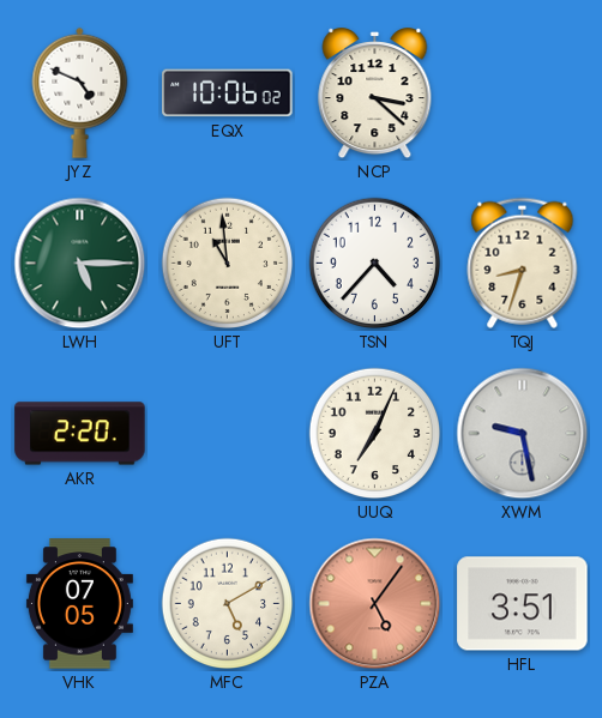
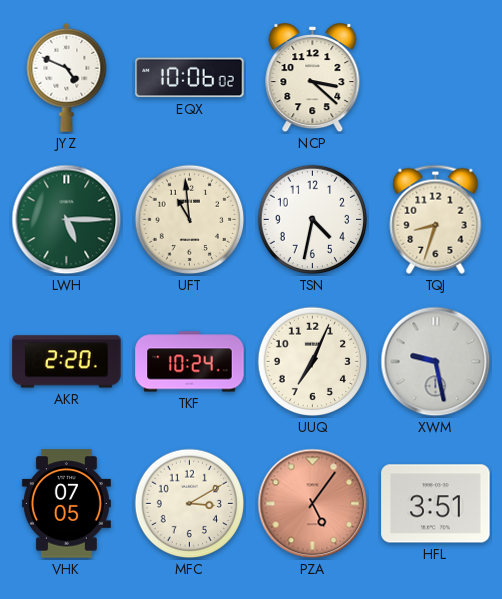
TSN: 4:37 -> 4:32
TKF: none -> 10:24
MFC: 5:10 -> 3:10
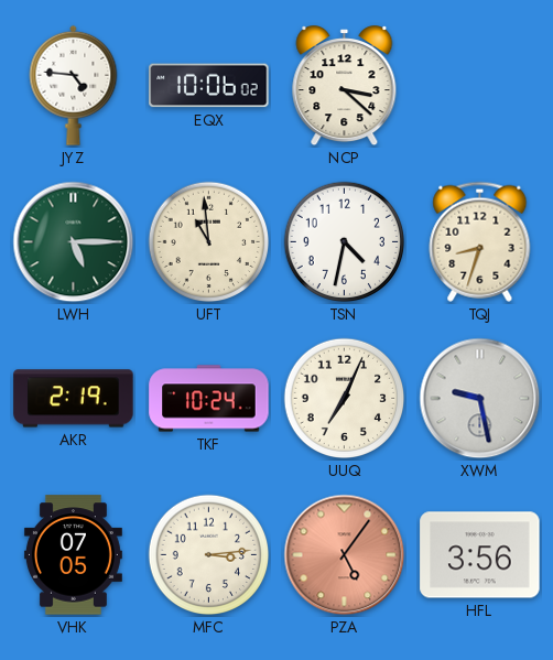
JYZ: 4:49 -> 4:46
AKR: 2:20 -> 2:19
MFC: 3:10 -> 3:14
HFL: 3:51 -> 3:56
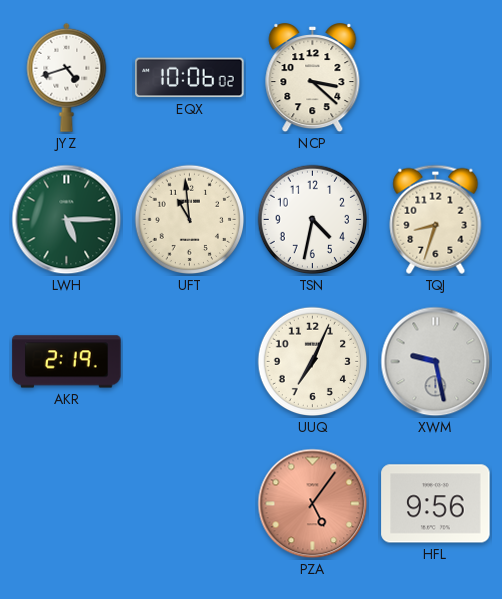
JYZ: 4:46 -> 4:42
TKF: 10:24 -> none
VHK: 07:05 -> none
MFC: 3:14 -> none
HFL: 3:56 -> 9:56
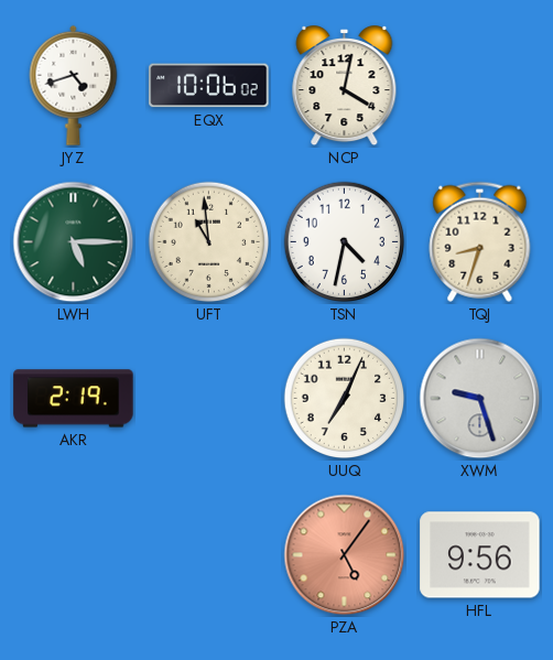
NCP: 3:22 -> 4:02
XWM: 9:28 -> 9:27
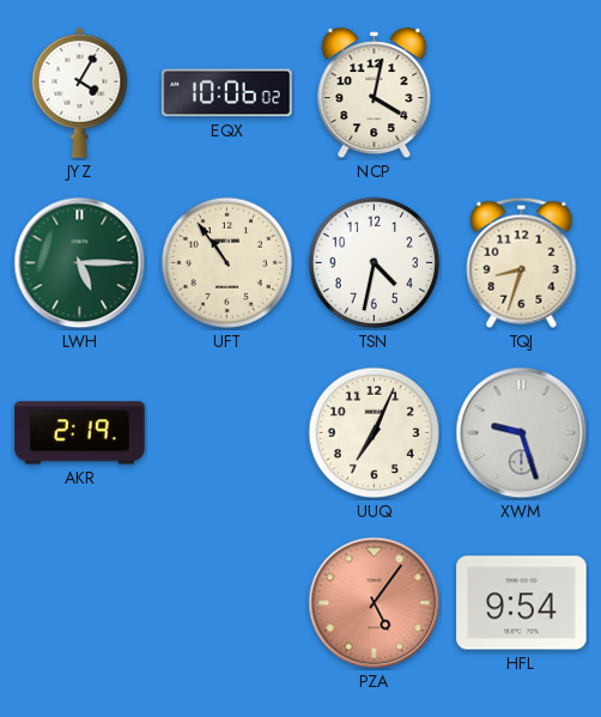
JYZ: 4:42 -> 4:05
UFT: 10:59 -> 10:54
HFL: 9:56 -> 9:54
